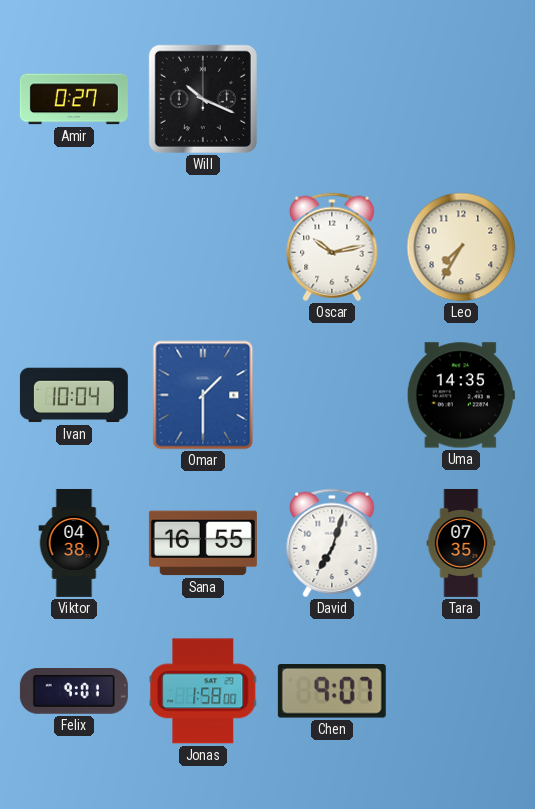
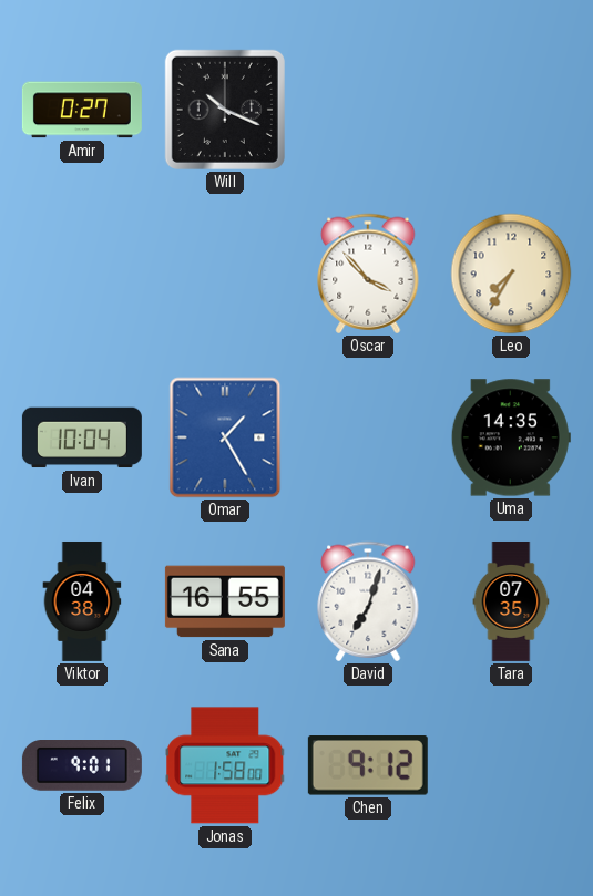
Oscar: 10:13 -> 3:53
Omar: 1:30 -> 1:25
Chen: 9:07 -> 9:12
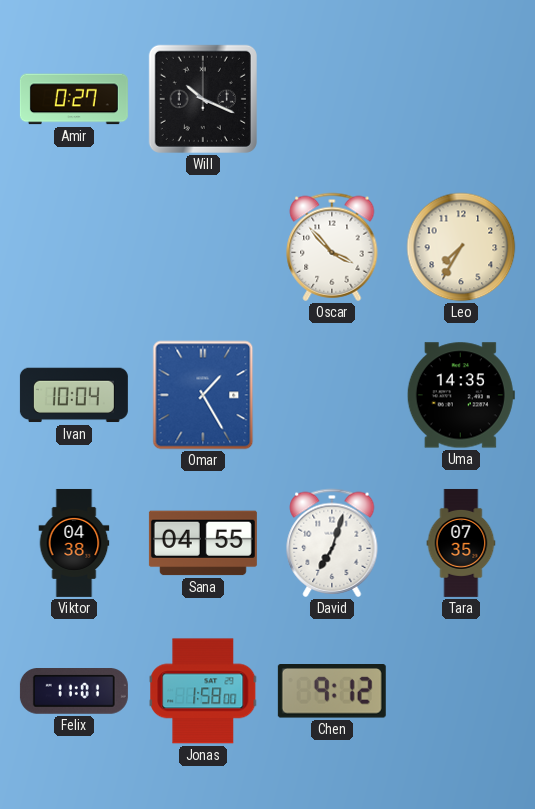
Sana: 16:55 -> 04:55
Felix: 9:01 -> 11:01
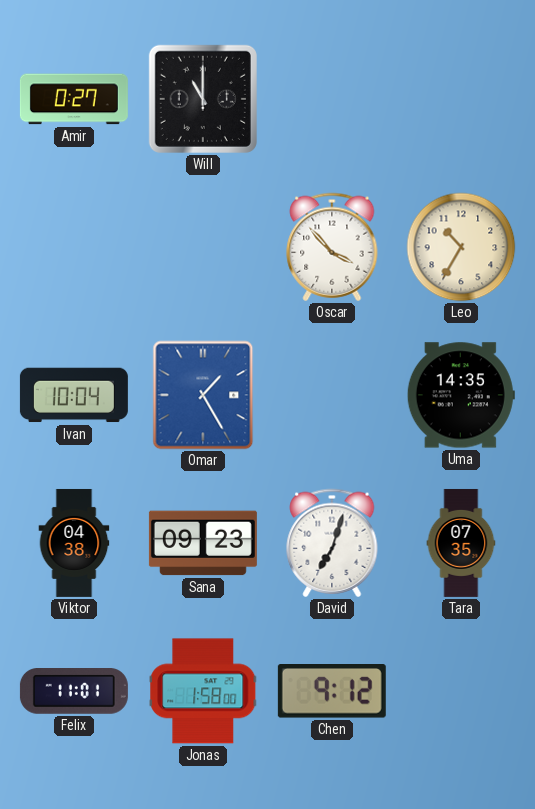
Will: 10:19 -> 11:00
Leo: 7:35 -> 10:35
Sana: 04:55 -> 09:23
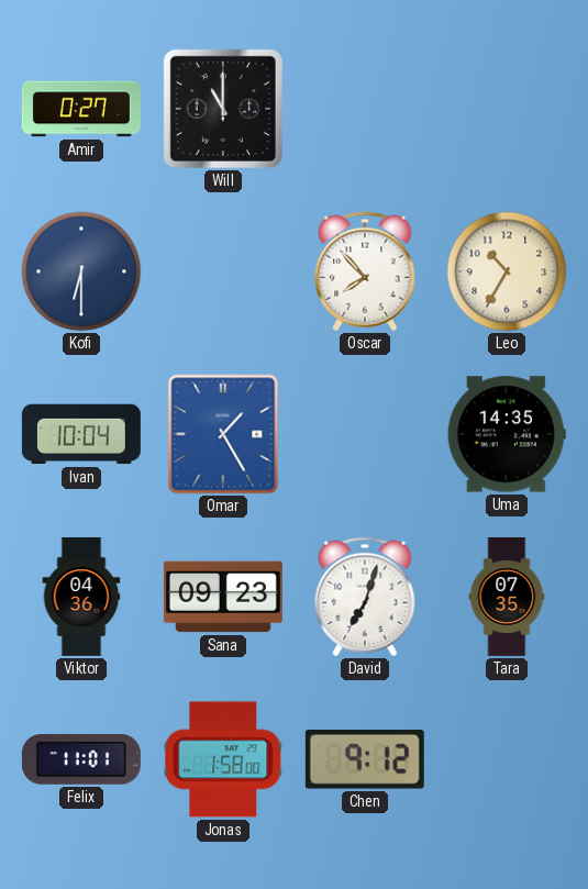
Kofi: none -> 6:30
Oscar: 3:53 -> 7:53
Viktor: 04:38 -> 04:36
